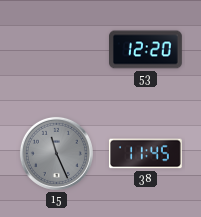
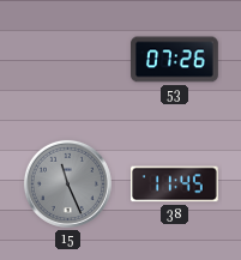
53: 12:20 -> 07:26
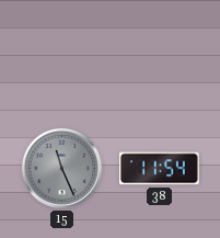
53: 07:26 -> none
38: 11:45 -> 11:54
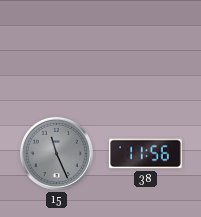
38: 11:54 -> 11:56
